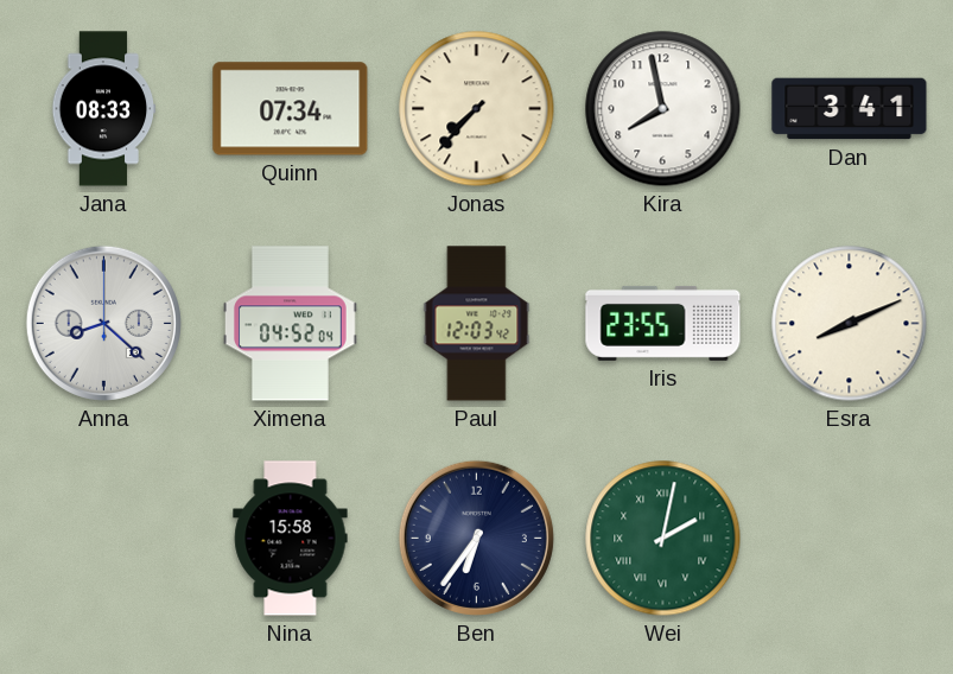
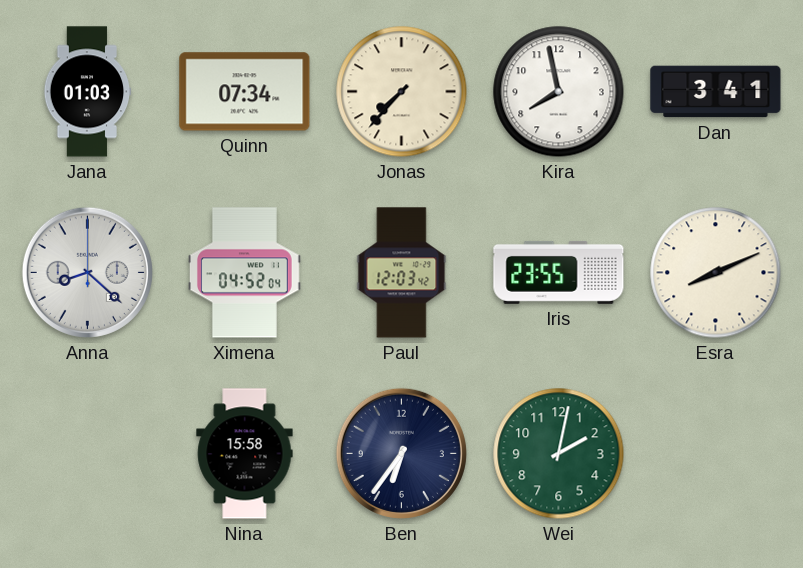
Jana: 08:33 -> 01:03
Wei numerals: Roman -> Arabic
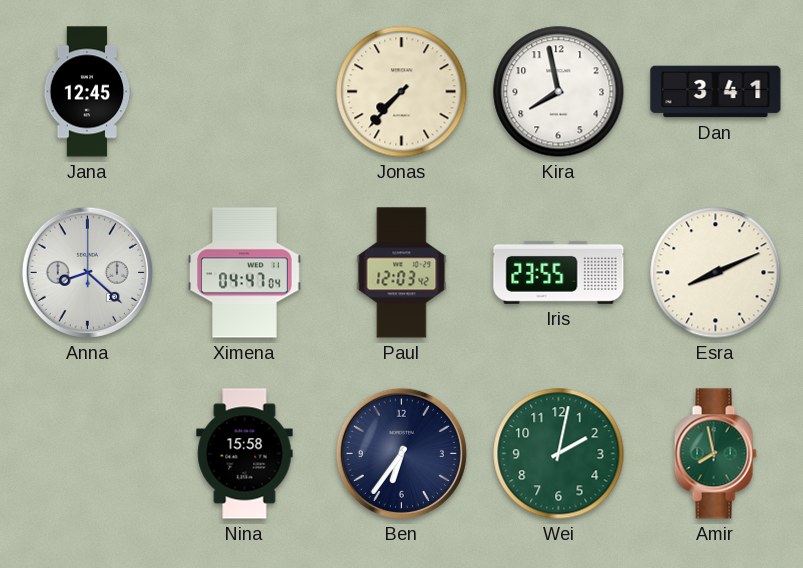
Jana: 01:03 -> 12:45
Quinn: 07:34 -> none
Ximena: 04:52 -> 04:47
Amir: none -> 7:58
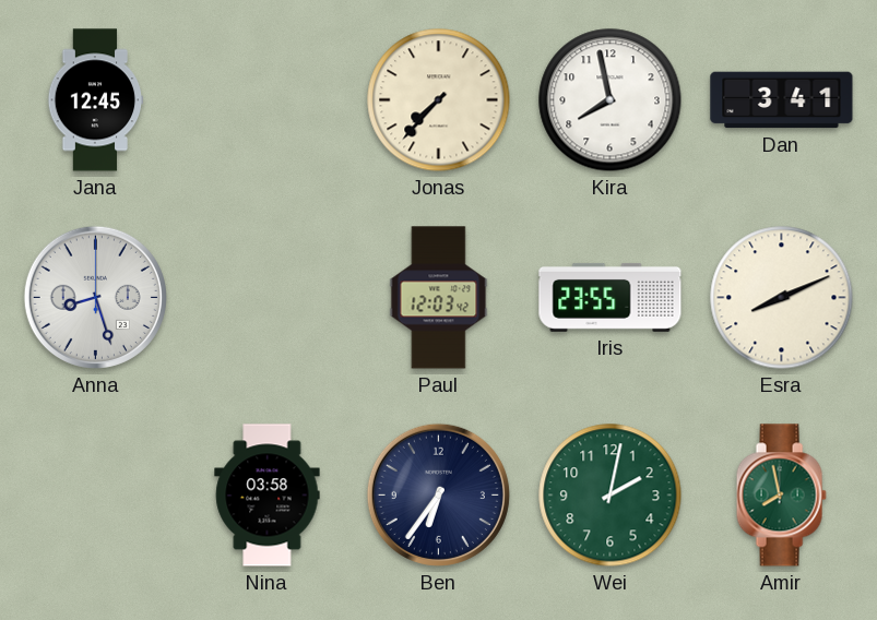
Anna: 8:22 -> 8:27
Ximena: 04:47 -> none
Nina: 15:58 -> 03:58
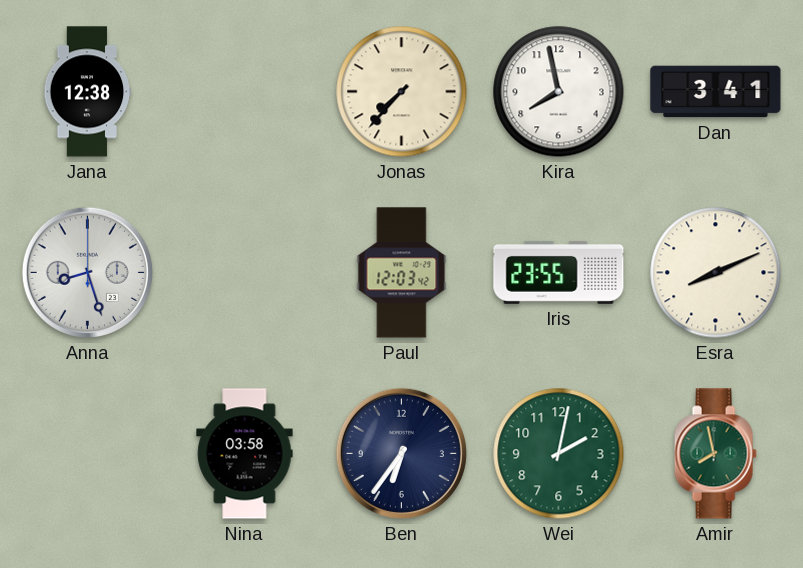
Jana: 12:45 -> 12:38
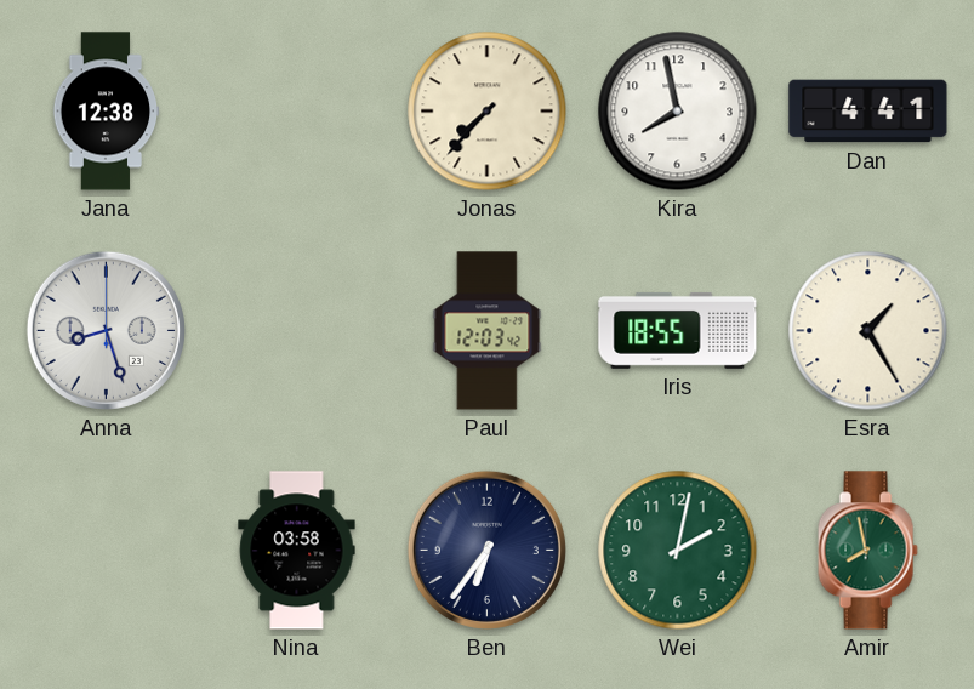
Dan: 3:41 -> 4:41
Iris: 23:55 -> 18:55
Esra: 8:11 -> 1:25
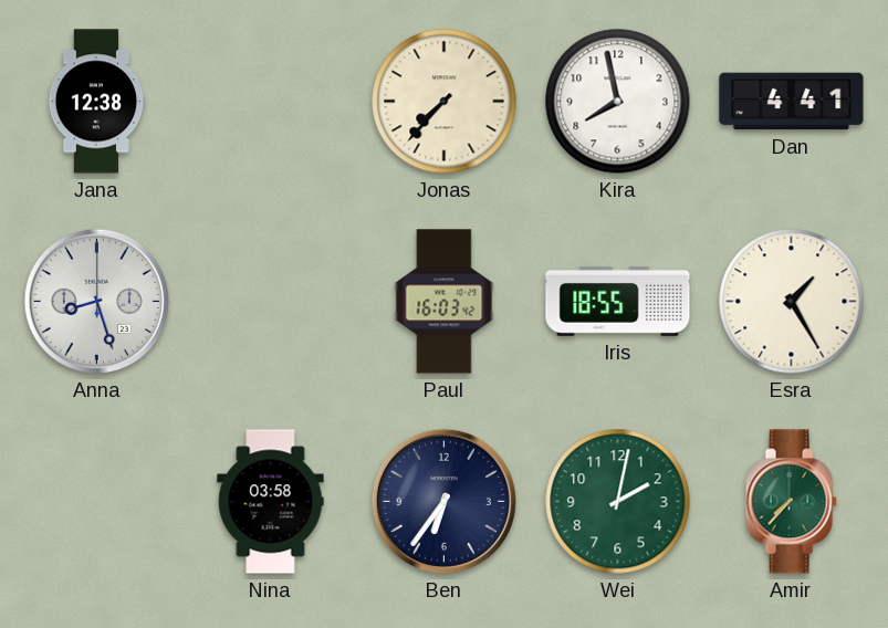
Paul: 12:03 -> 16:03
Amir: 7:58 -> 7:37
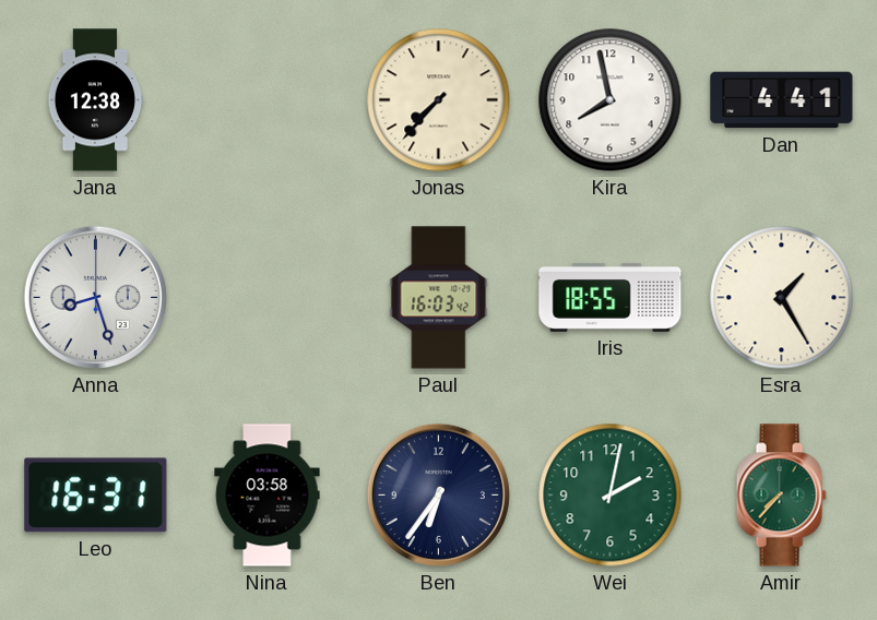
Leo: none -> 16:31
